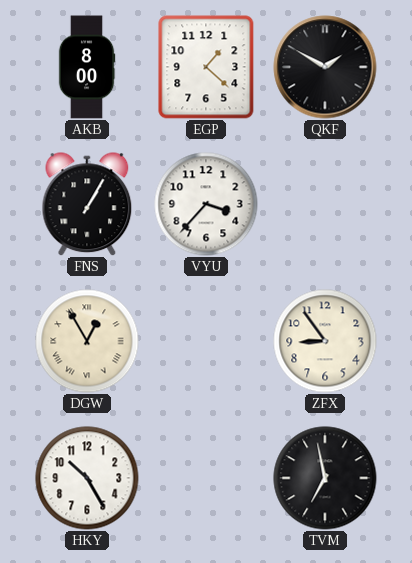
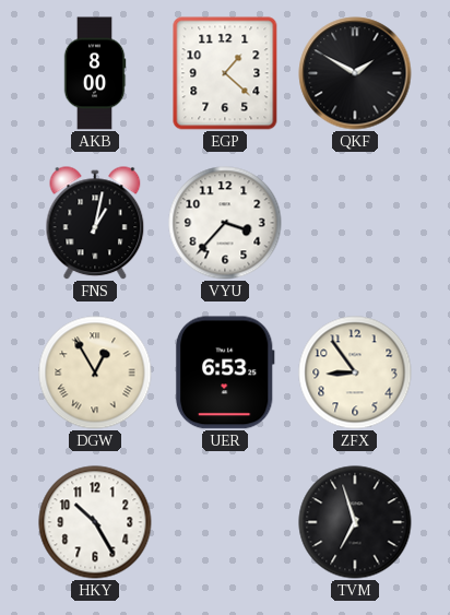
FNS: 1:05 -> 1:02
UER: none -> 6:53
TVM: 6:58 -> 6:57
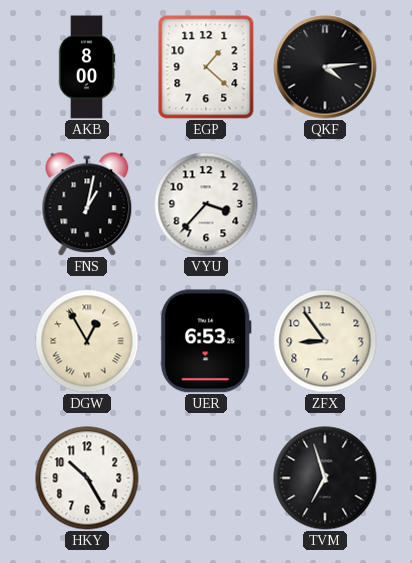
QKF: 1:50 -> 4:14
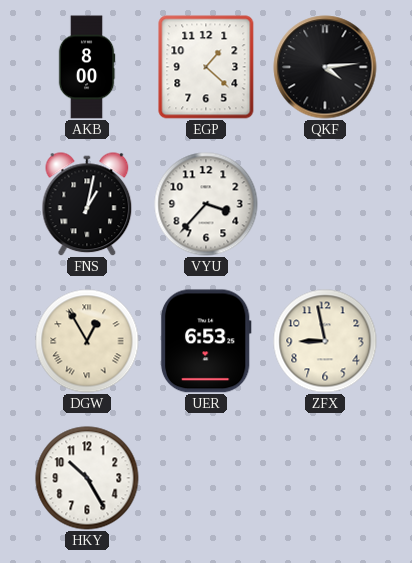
ZFX: 8:54 -> 8:58
TVM: 6:57 -> none
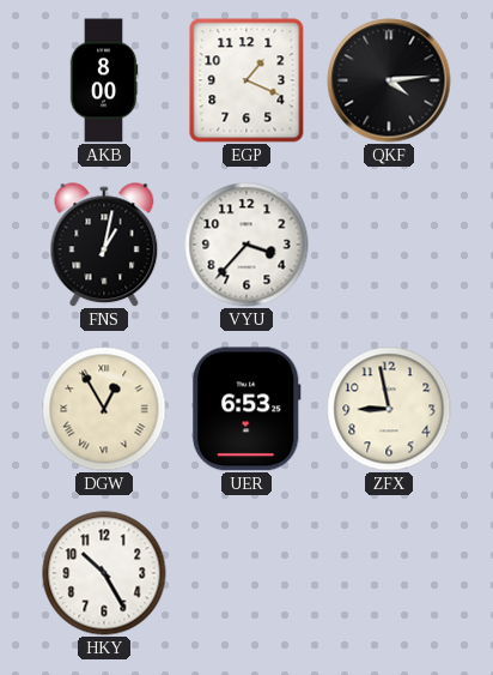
EGP: 1:22 -> 1:19
